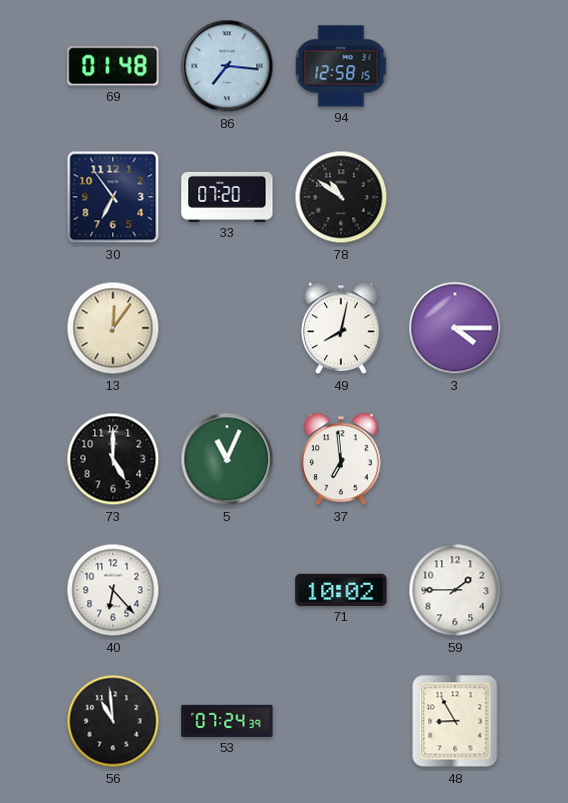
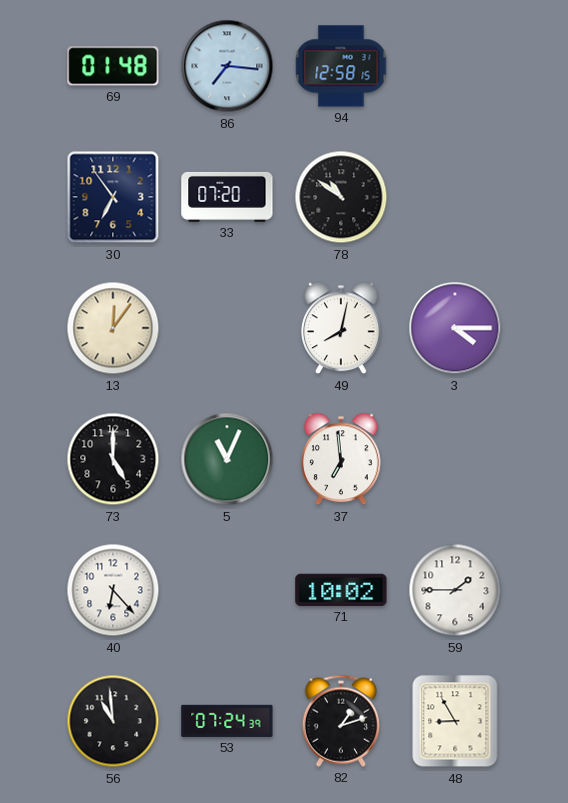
82: none -> 1:12
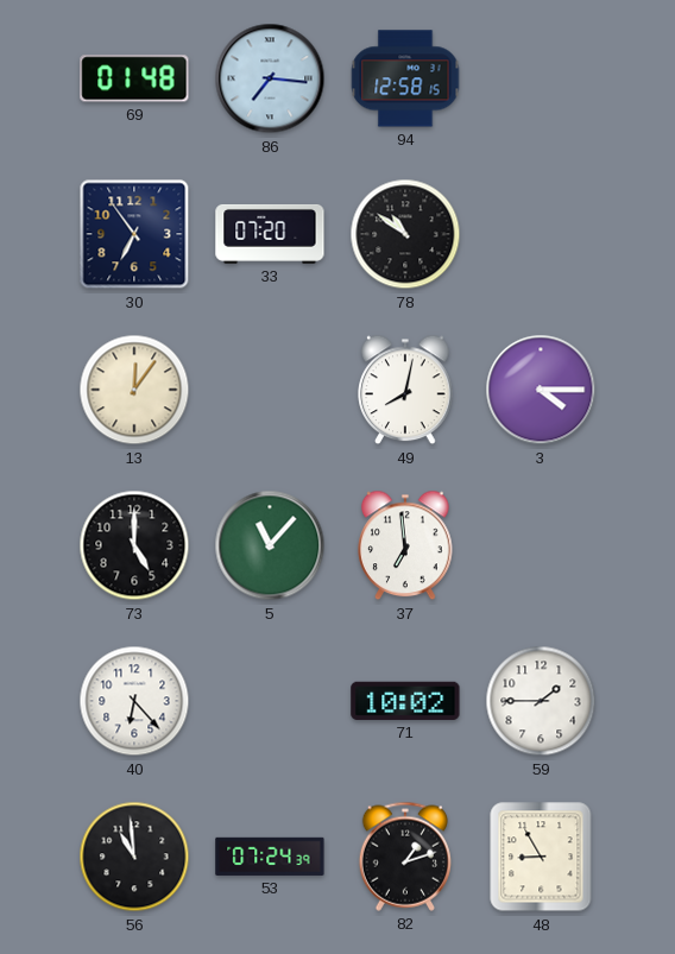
5: 11:04 -> 11:07
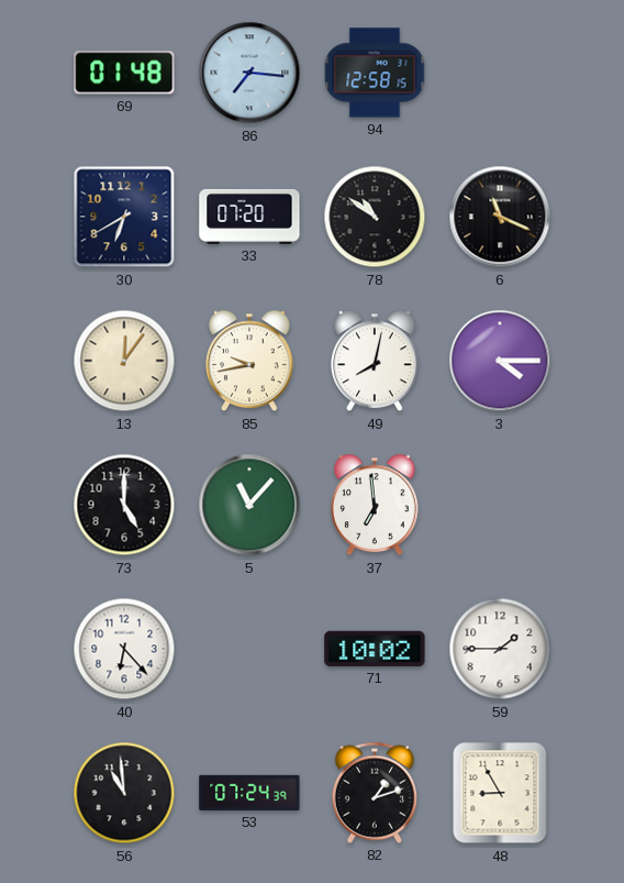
30: 6:54 -> 6:40
6: none -> 11:19
85: none -> 9:43
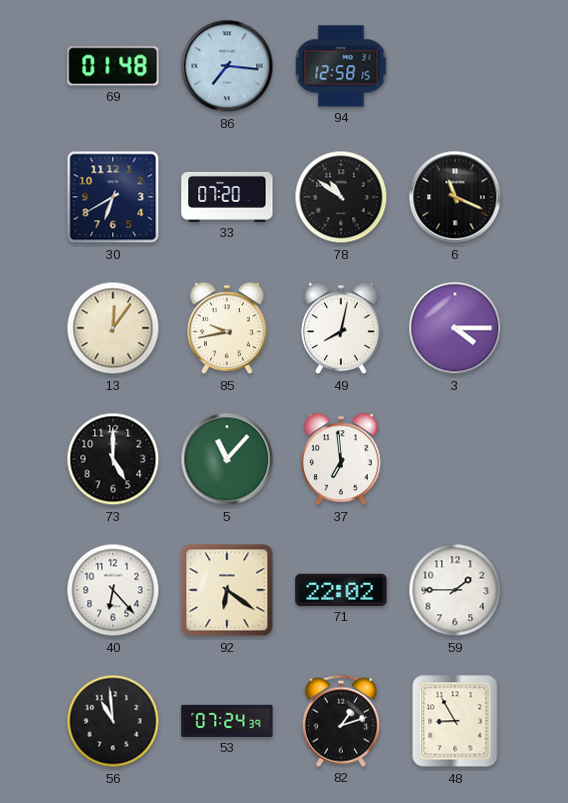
92: none -> 6:21
71: 10:02 -> 22:02
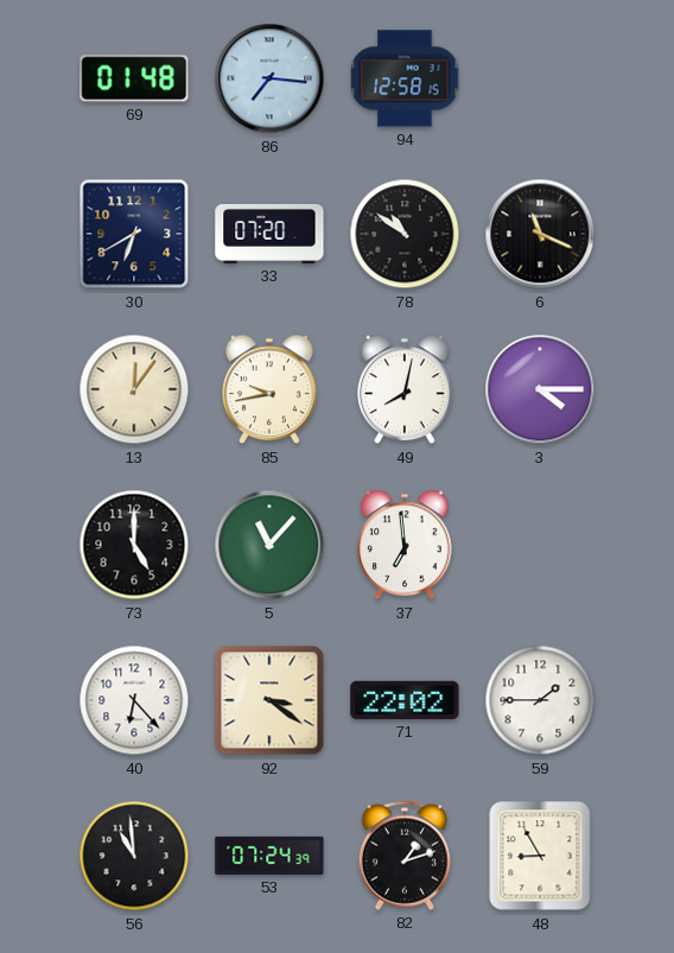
92: 6:21 -> 3:21
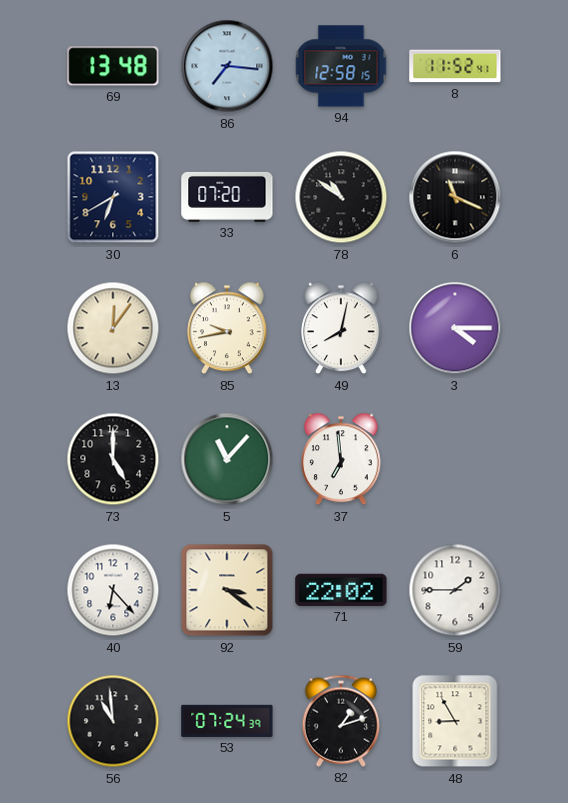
69: 01:48 -> 13:48
8: none -> 11:52
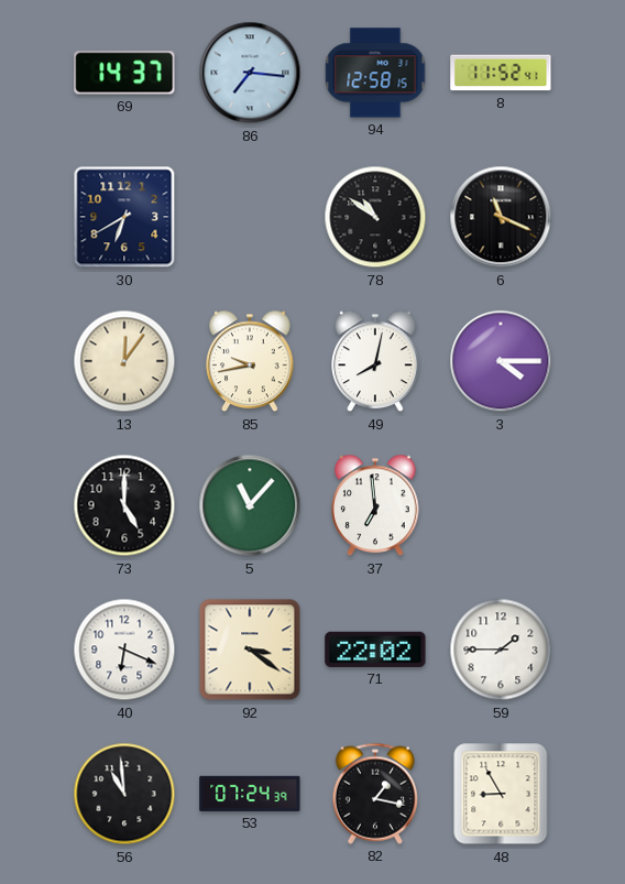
69: 13:48 -> 14:37
33: 07:20 -> none
40: 6:23 -> 6:19
82: 1:12 -> 1:17
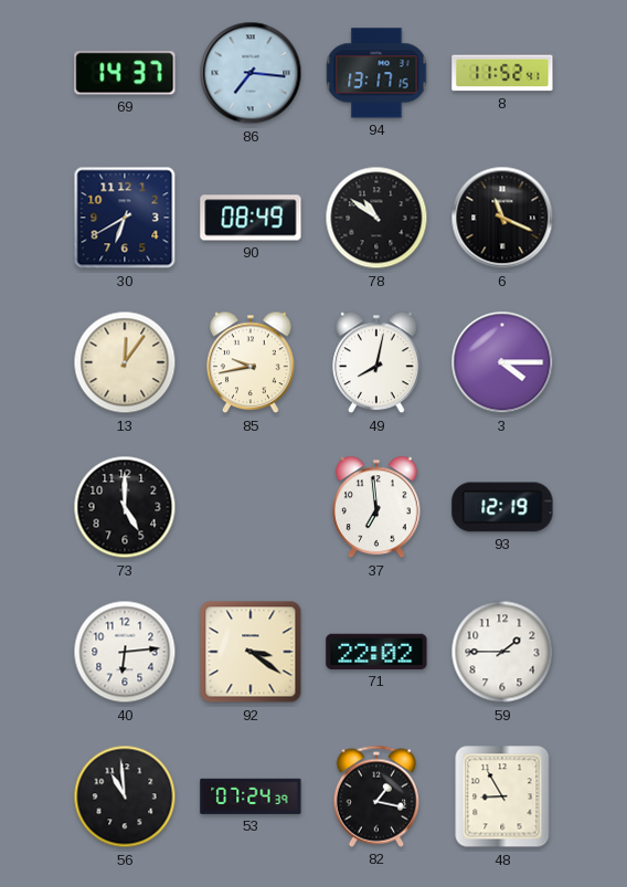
94: 12:58 -> 13:17
90: none -> 08:49
5: 11:07 -> none
93: none -> 12:19
40: 6:19 -> 6:14
